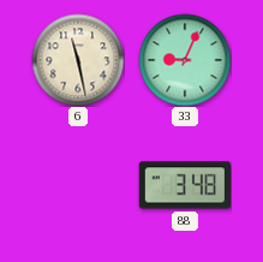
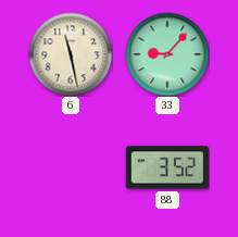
33: 9:04 -> 9:07
88: 3:48 -> 3:52
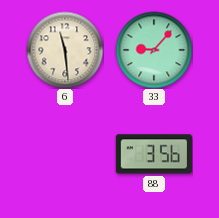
6: 11:28 -> 11:29
88: 3:52 -> 3:56
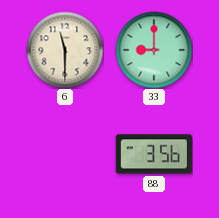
6: 11:29 -> 11:30
33: 9:07 -> 9:00
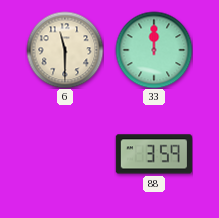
33: 9:00 -> 12:00
88: 3:56 -> 3:59
